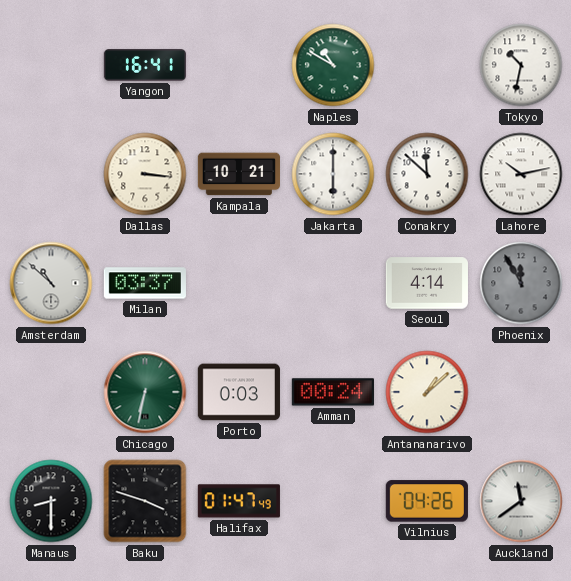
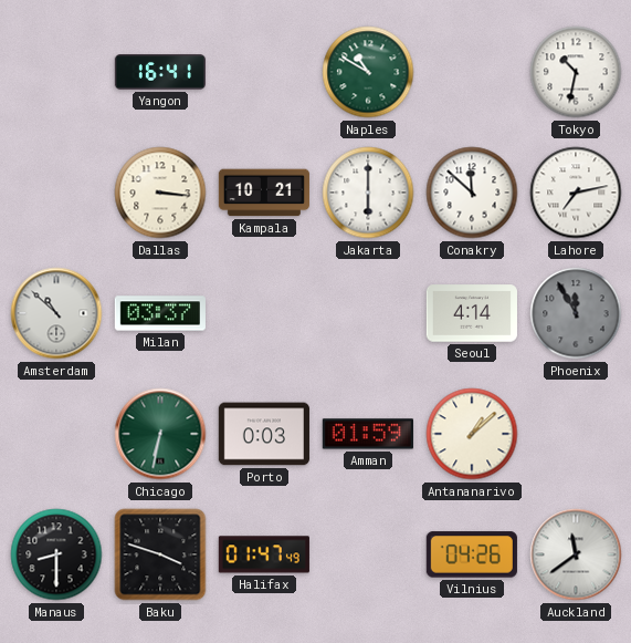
Lahore: 10:13 -> 7:13
Amman: 00:24 -> 01:59
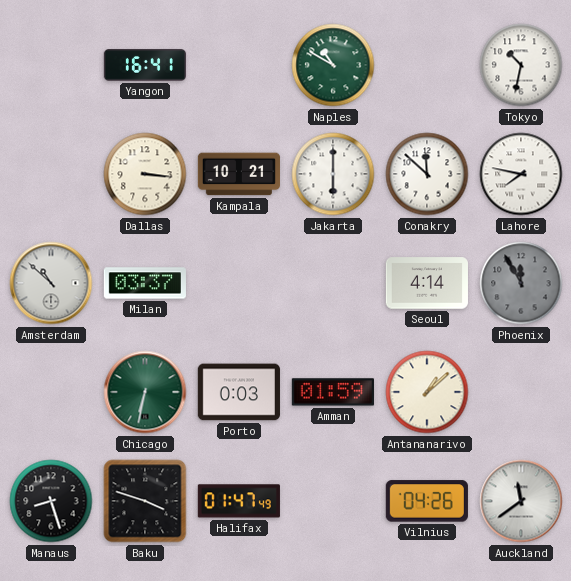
Lahore: 7:13 -> 7:47
Manaus: 8:30 -> 8:27
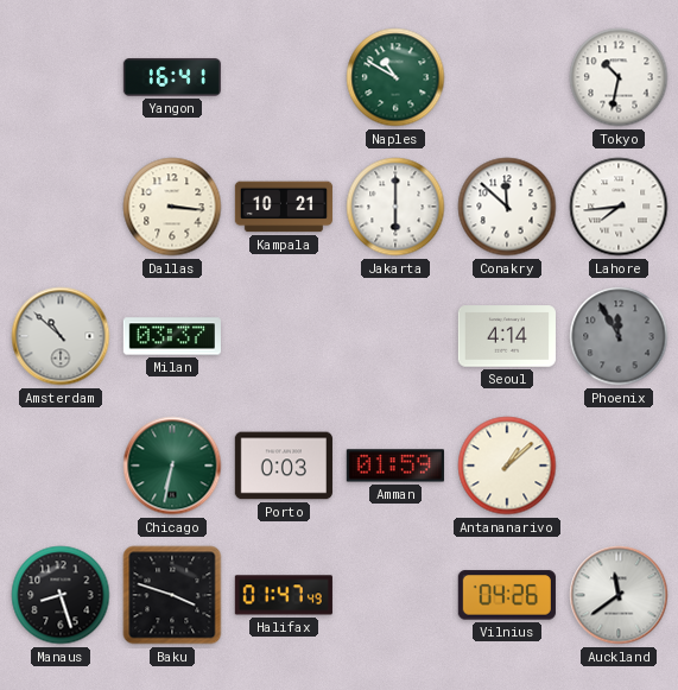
Lahore: 7:47 -> 7:44
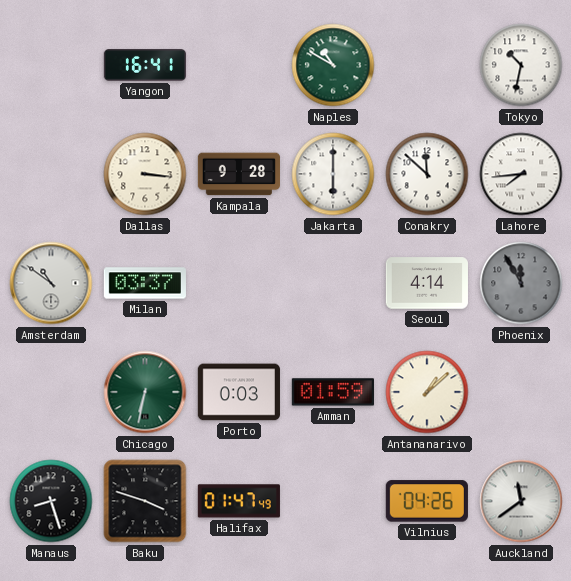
Kampala: 10:21 -> 9:28
Amsterdam: 10:52 -> 10:51
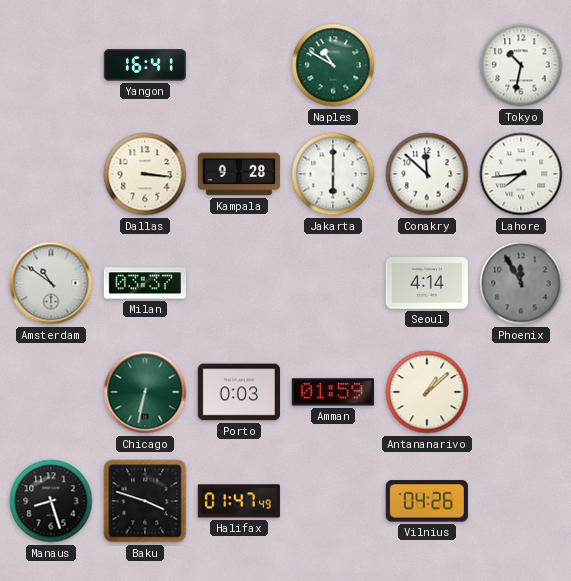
Auckland: 11:39 -> none
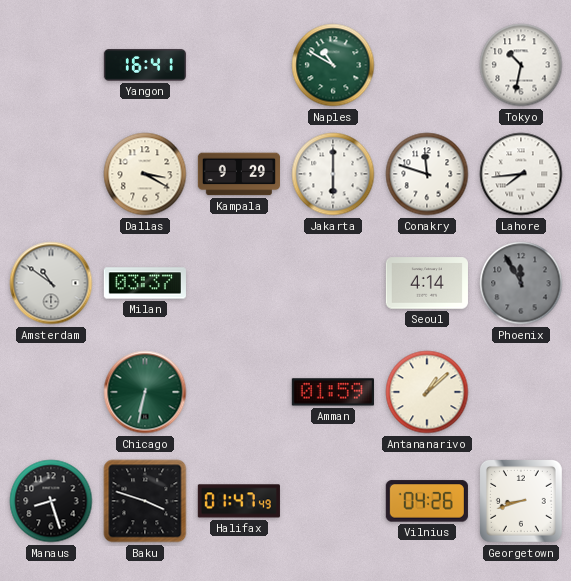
Dallas: 3:16 -> 3:20
Kampala: 9:28 -> 9:29
Conakry: 11:52 -> 11:48
Porto: 0:03 -> none
Georgetown: none -> 8:42
